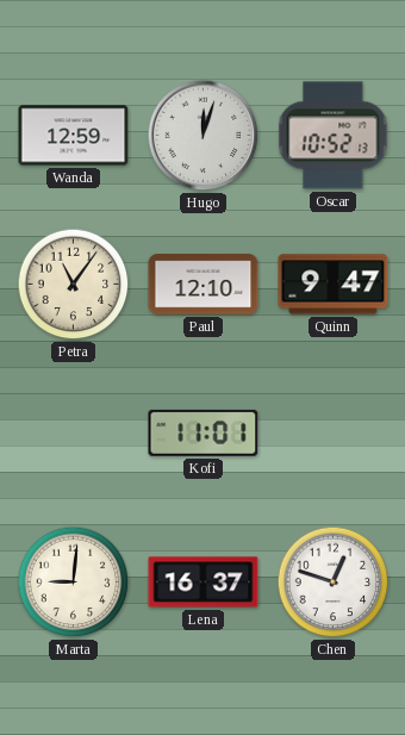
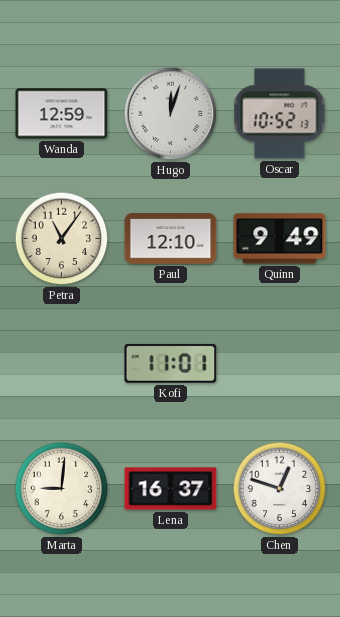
Quinn: 9:47 -> 9:49
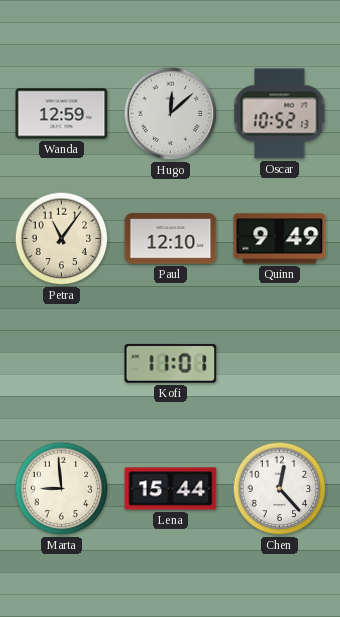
Hugo: 12:03 -> 12:08
Marta: 9:01 -> 8:59
Lena: 16:37 -> 15:44
Chen: 12:48 -> 12:23
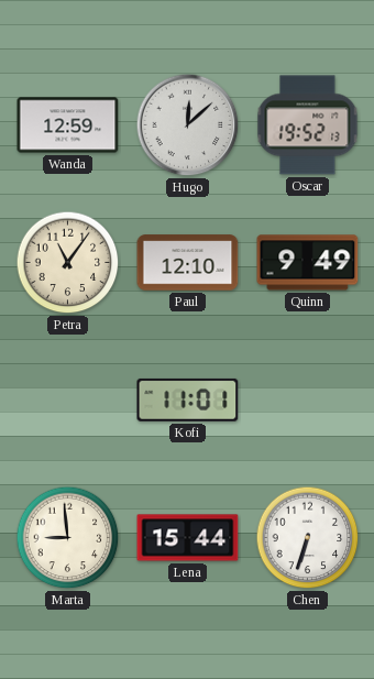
Oscar: 10:52 -> 19:52
Chen: 12:23 -> 6:33
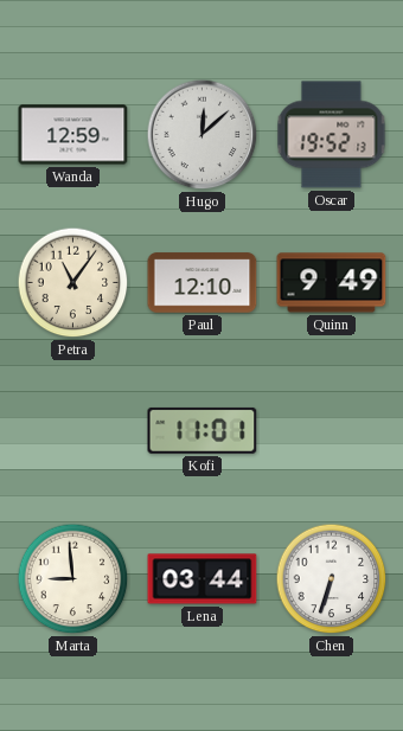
Lena: 15:44 -> 03:44
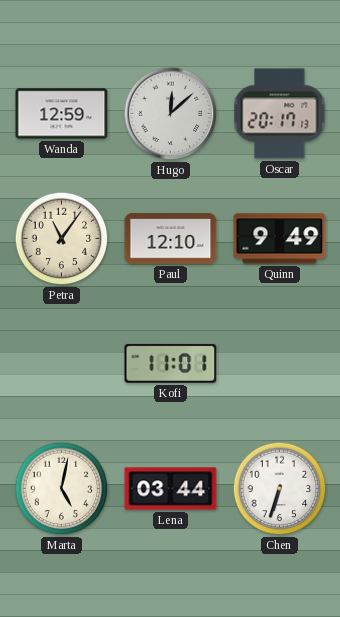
Oscar: 19:52 -> 20:17
Marta: 8:59 -> 5:02
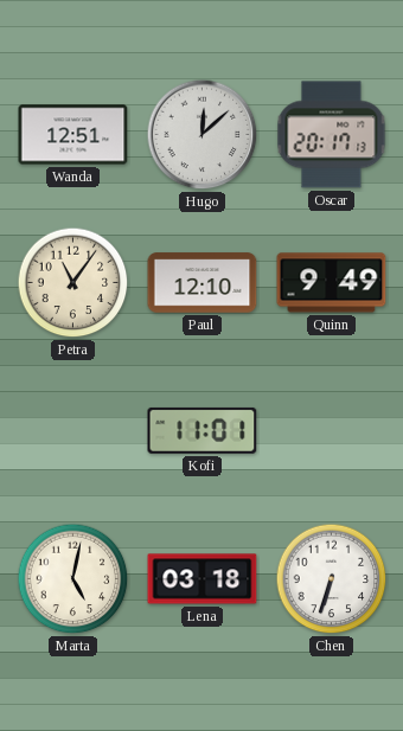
Wanda: 12:59 -> 12:51
Lena: 03:44 -> 03:18
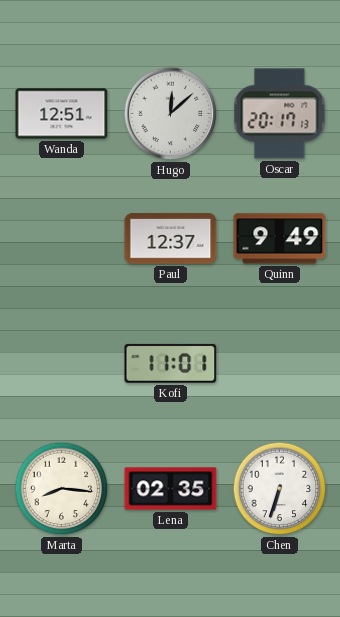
Petra: 11:06 -> none
Paul: 12:10 -> 12:37
Marta: 5:02 -> 8:16
Lena: 03:18 -> 02:35
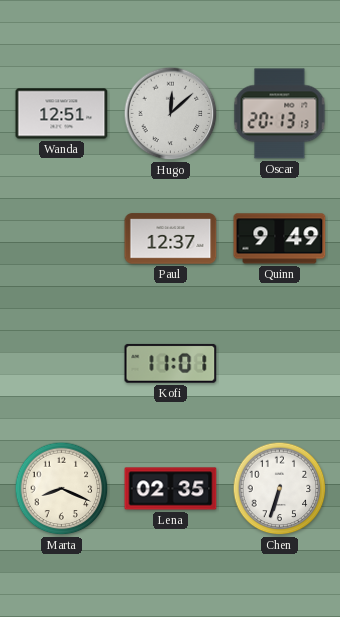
Oscar: 20:17 -> 20:13
Marta: 8:16 -> 8:19
